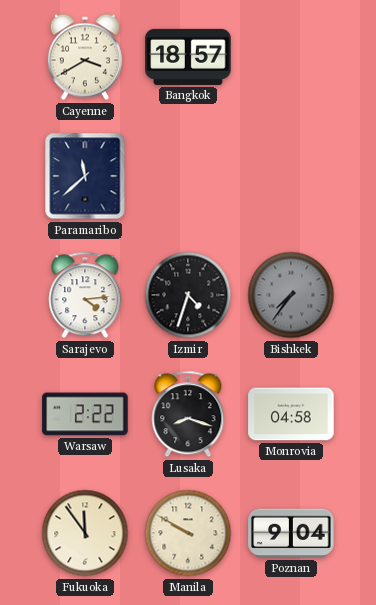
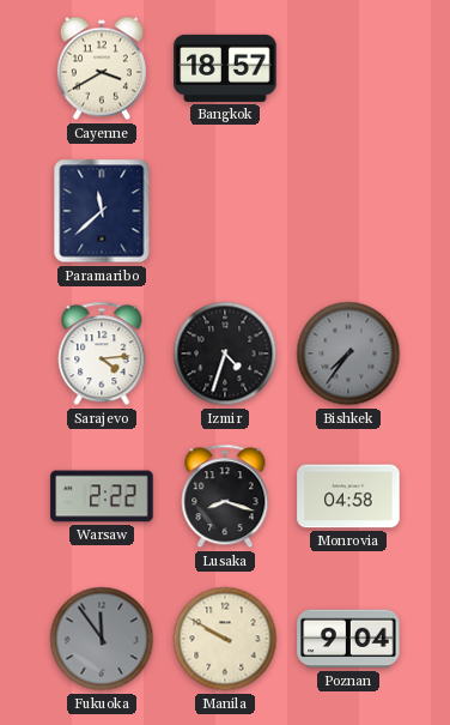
Fukuoka dial: cream -> grey
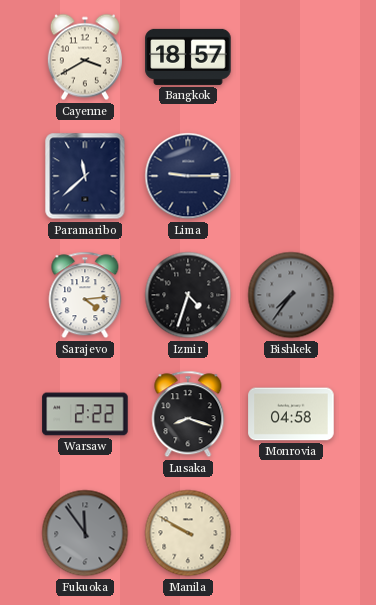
Lima: none -> 9:15
Poznan: 9:04 -> none
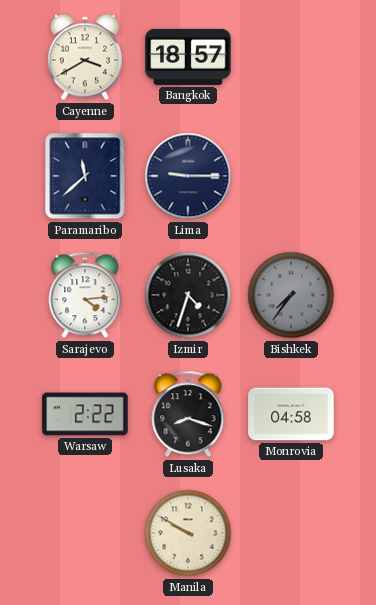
Fukuoka: 11:54 -> none
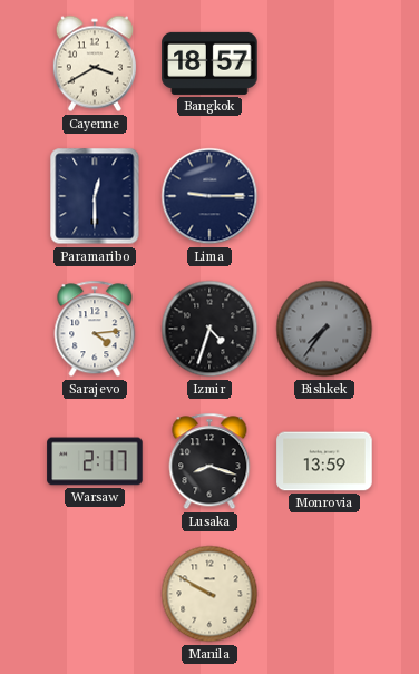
Paramaribo: 11:38 -> 12:30
Warsaw: 2:22 -> 2:17
Monrovia: 04:58 -> 13:59
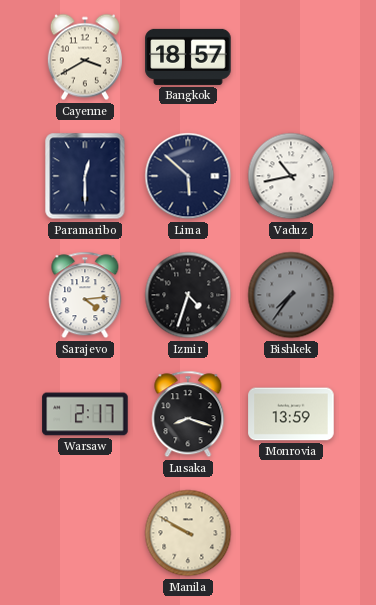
Lima: 9:15 -> 5:52
Vaduz: none -> 10:43
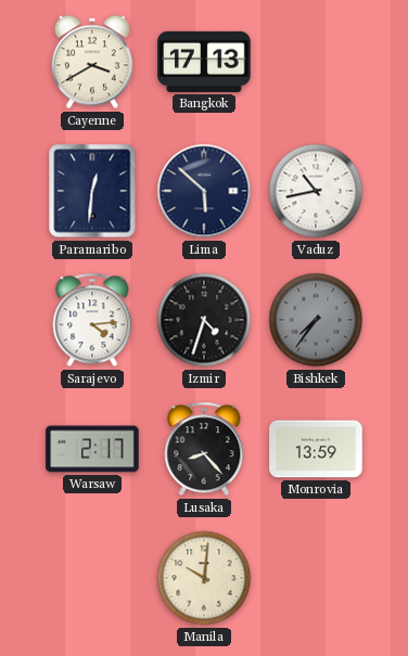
Bangkok: 18:57 -> 17:13
Paramaribo: 12:30 -> 12:31
Lusaka: 8:18 -> 8:23
Manila: 9:50 -> 10:01
